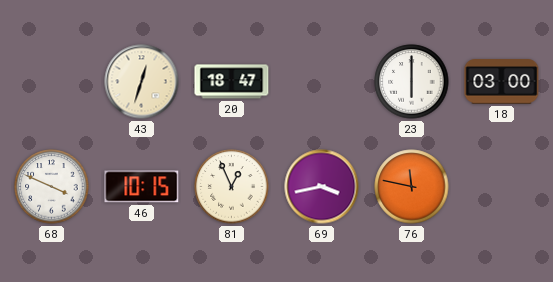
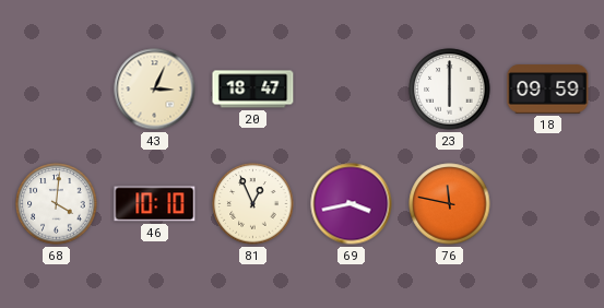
43: 12:33 -> 3:04
18: 03:00 -> 09:59
68: 3:49 -> 4:01
46: 10:15 -> 10:10
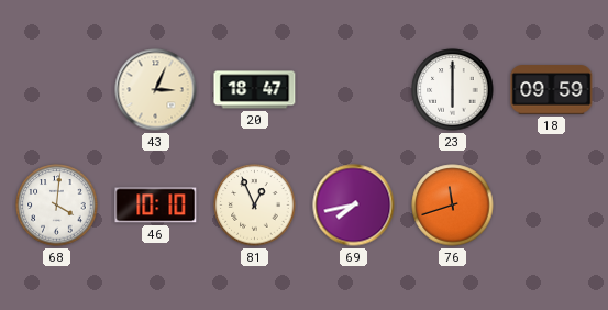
69: 3:43 -> 7:43
76: 11:47 -> 11:42
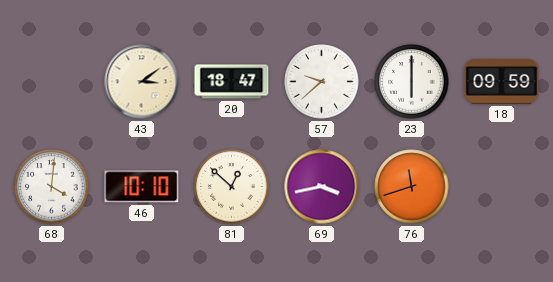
43: 3:04 -> 3:09
57: none -> 9:38
81: 12:56 -> 12:52
69: 7:43 -> 3:43
